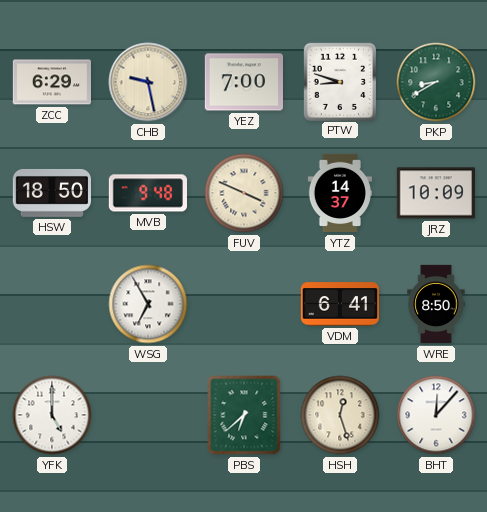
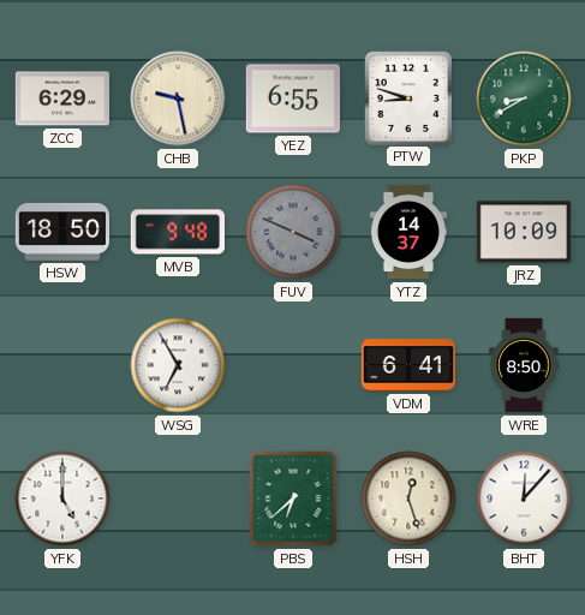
YEZ: 7:00 -> 6:55
FUV dial: cream -> grey
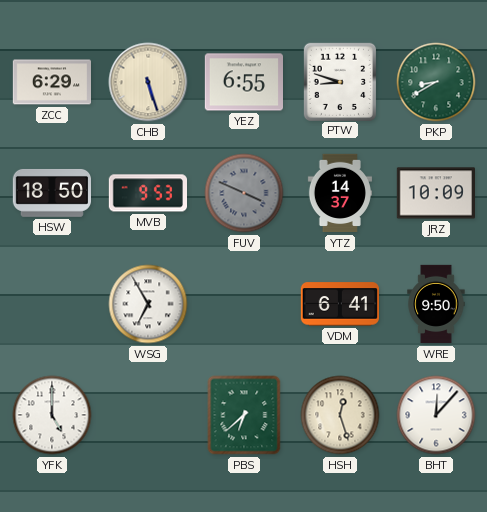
CHB: 9:28 -> 5:27
MVB: 9:48 -> 9:53
WRE: 8:50 -> 9:50
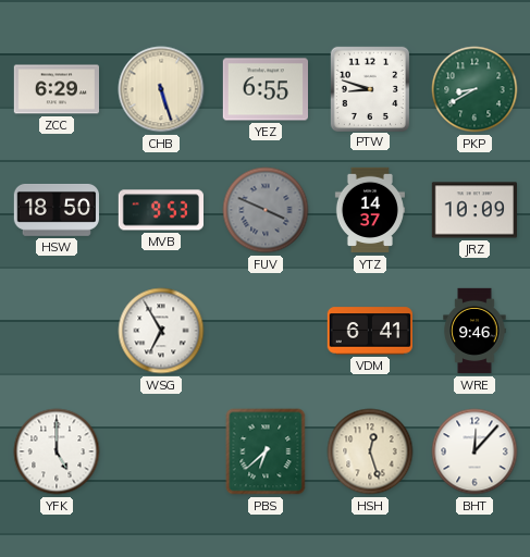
WRE: 9:50 -> 9:46
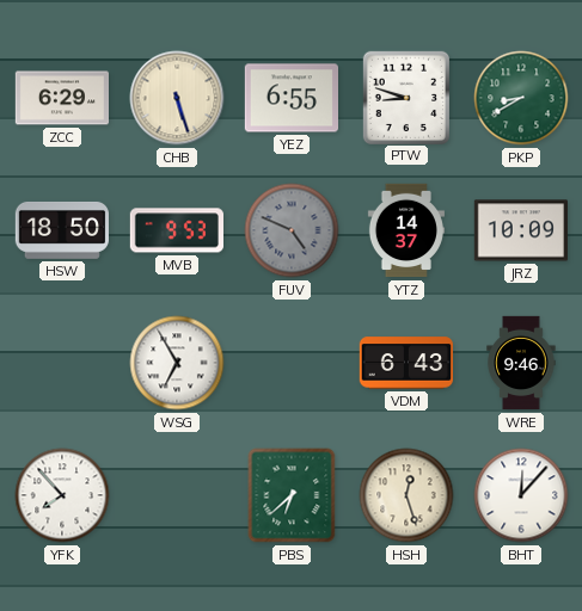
FUV: 3:49 -> 4:49
VDM: 6:41 -> 6:43
YFK: 5:00 -> 7:53
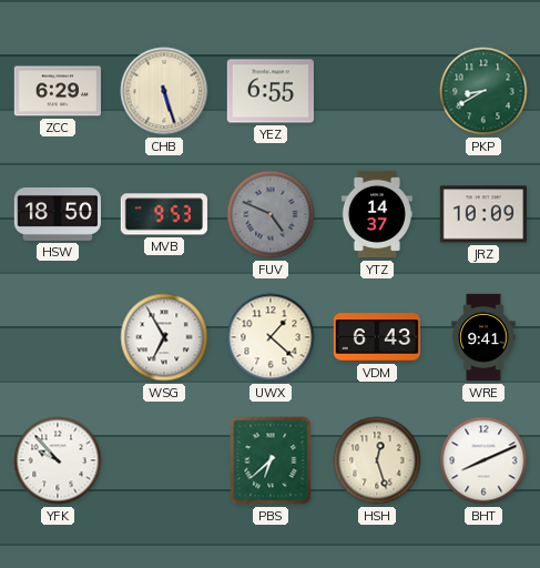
PTW: 8:48 -> none
UWX: none -> 1:22
WRE: 9:46 -> 9:41
YFK: 7:53 -> 9:53
BHT: 12:07 -> 8:11
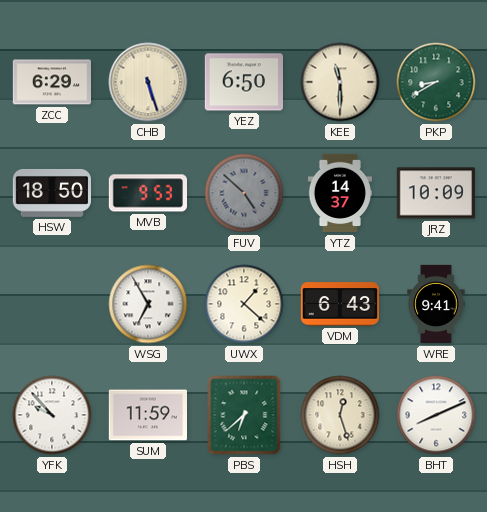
YEZ: 6:55 -> 6:50
KEE: none -> 11:30
FUV: 4:49 -> 4:52
SUM: none -> 11:59
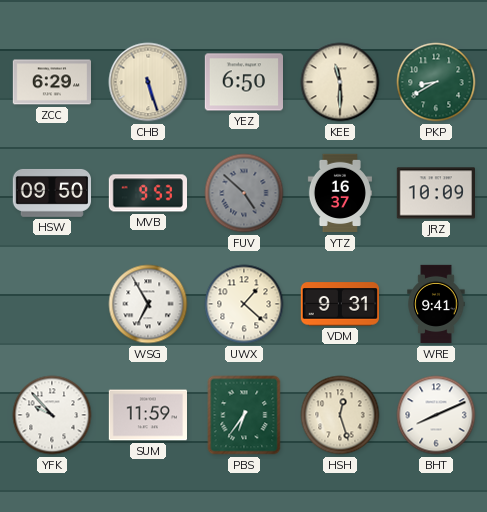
HSW: 18:50 -> 09:50
YTZ: 14:37 -> 16:37
VDM: 6:43 -> 9:31
PBS: 6:38 -> 6:36
